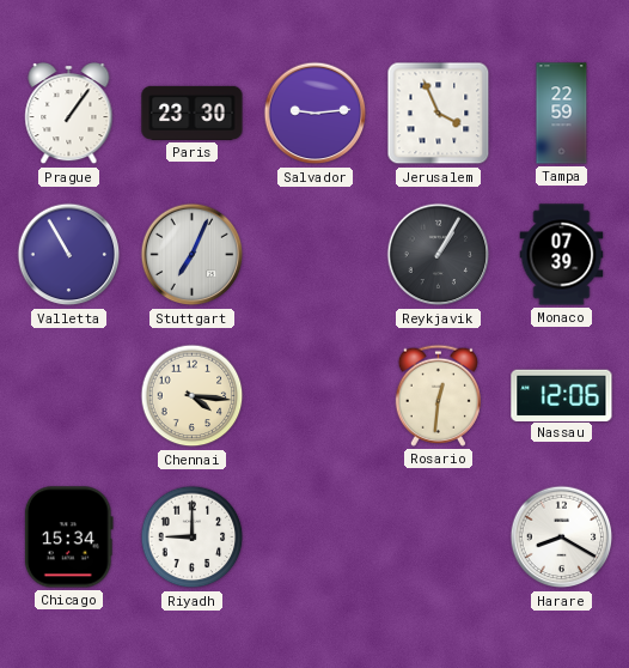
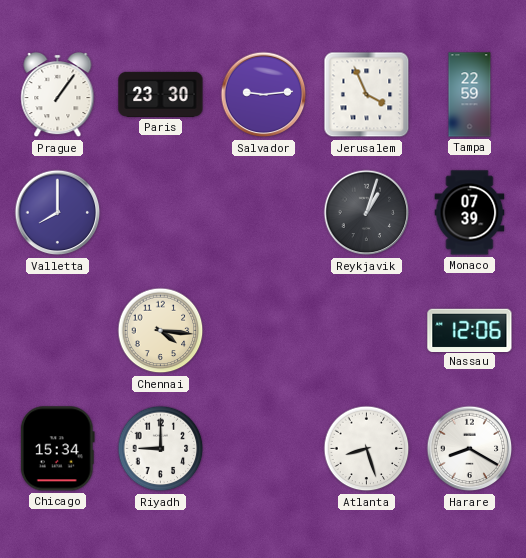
Valletta: 10:55 -> 8:00
Stuttgart: 7:04 -> none
Reykjavik: 1:05 -> 1:03
Rosario: 12:31 -> none
Atlanta: none -> 8:27
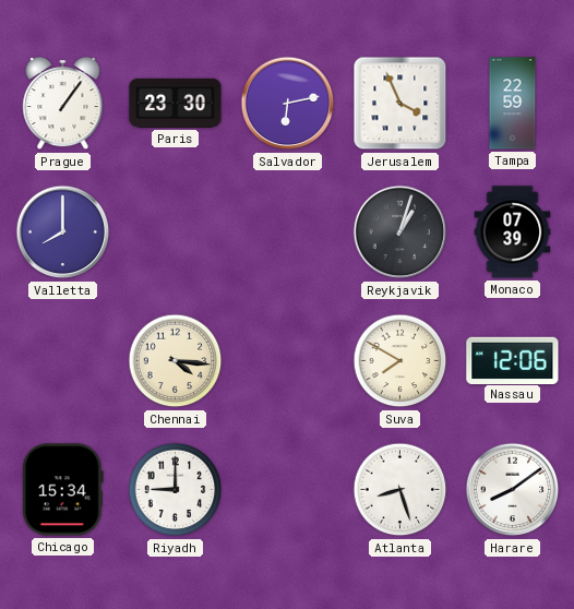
Salvador: 9:14 -> 6:13
Suva: none -> 7:50
Harare: 8:20 -> 8:09
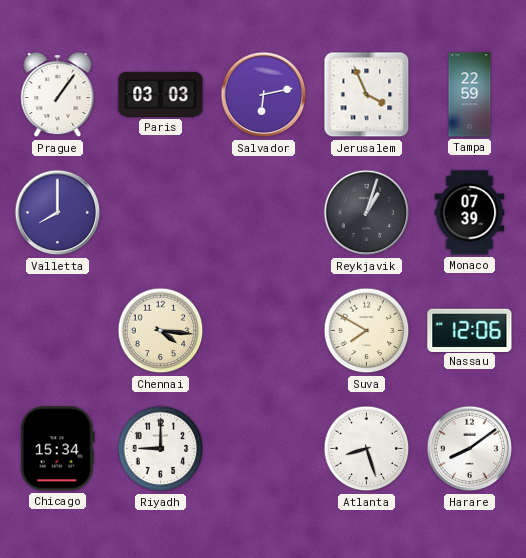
Paris: 23:30 -> 03:03
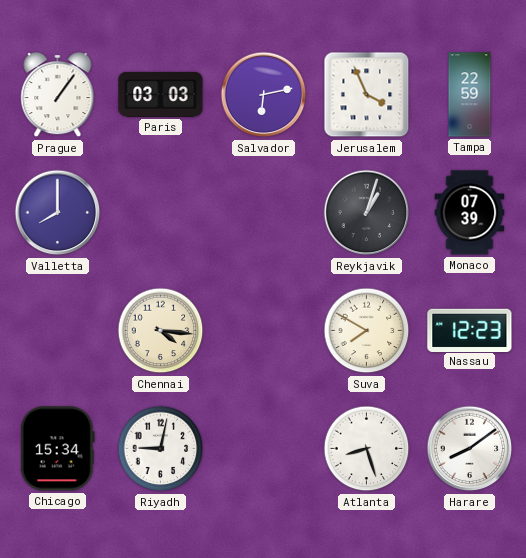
Nassau: 12:06 -> 12:23
Riyadh: 9:00 -> 9:02
